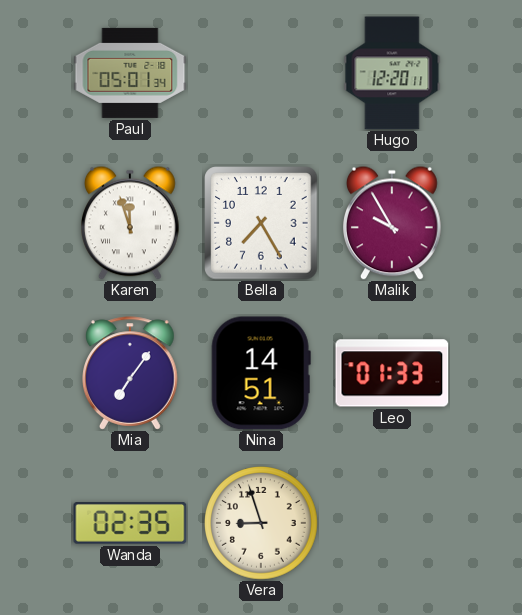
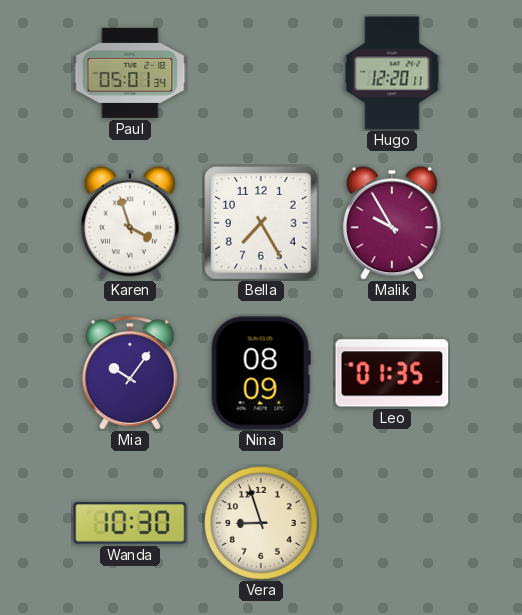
Karen: 11:57 -> 3:57
Mia: 7:06 -> 10:06
Nina: 14:51 -> 08:09
Leo: 01:33 -> 01:35
Wanda: 02:35 -> 10:30
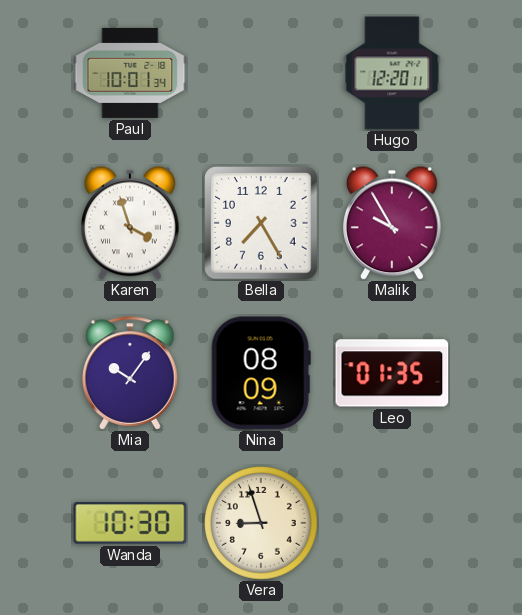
Paul: 05:01 -> 10:01
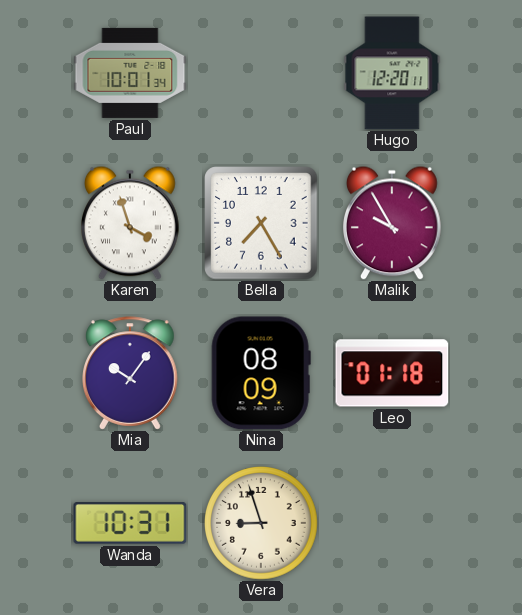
Leo: 01:35 -> 01:18
Wanda: 10:30 -> 10:31
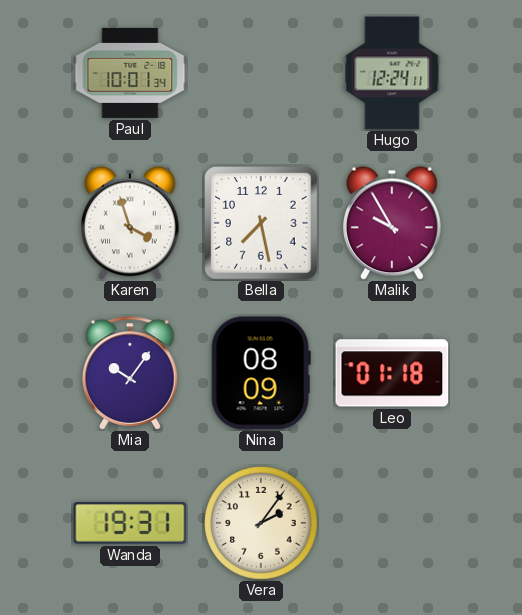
Hugo: 12:20 -> 12:24
Bella: 7:25 -> 7:28
Wanda: 10:31 -> 19:31
Vera: 8:57 -> 2:06
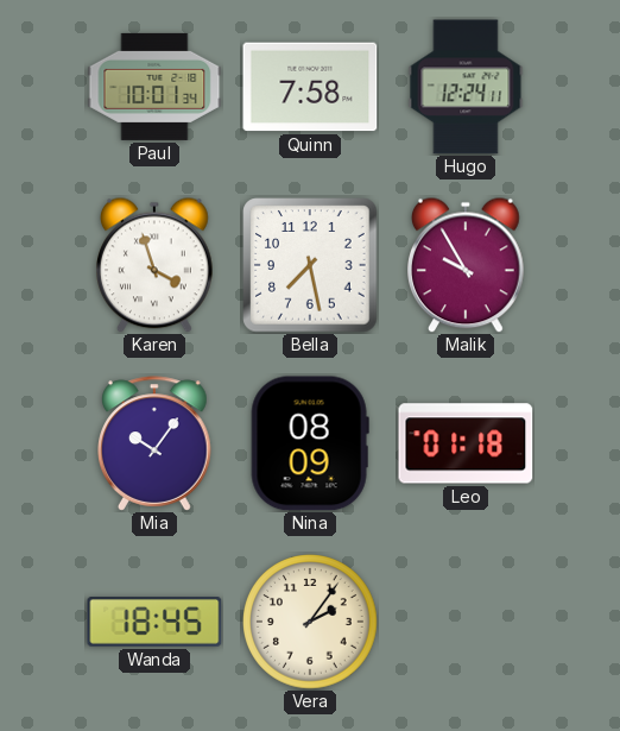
Quinn: none -> 7:58
Wanda: 19:31 -> 18:45
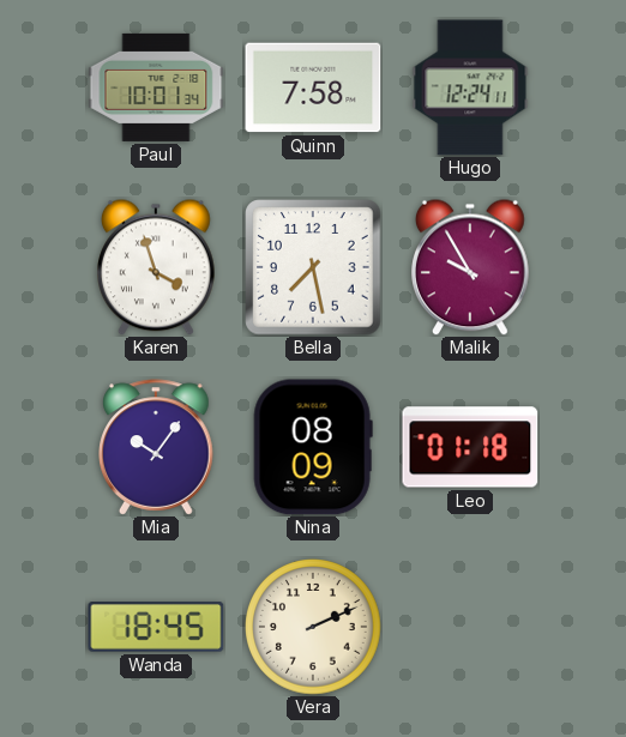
Vera: 2:06 -> 2:11
